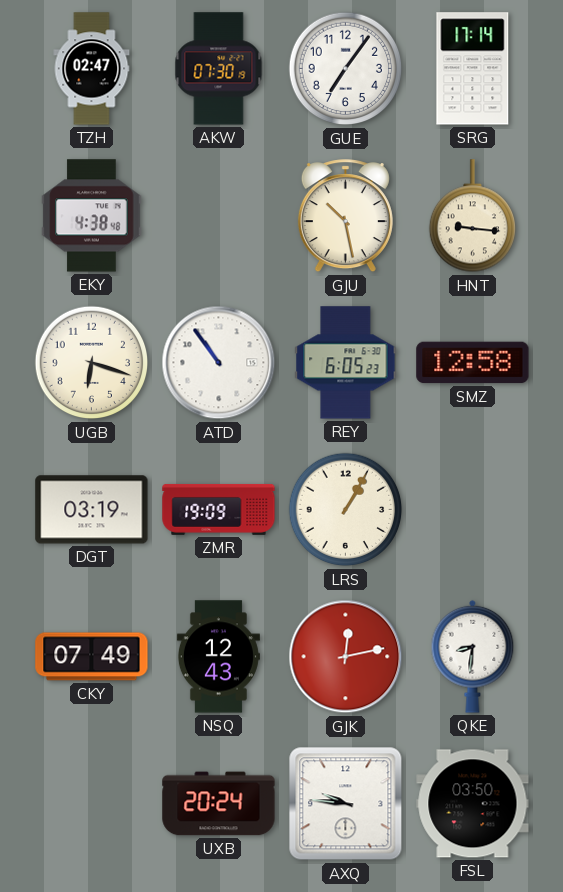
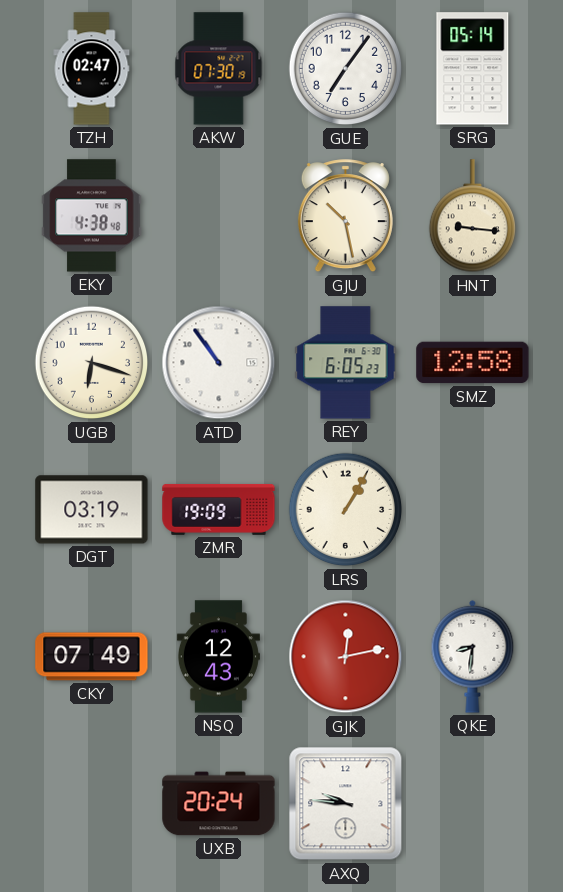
SRG: 17:14 -> 05:14
FSL: 03:50 -> none
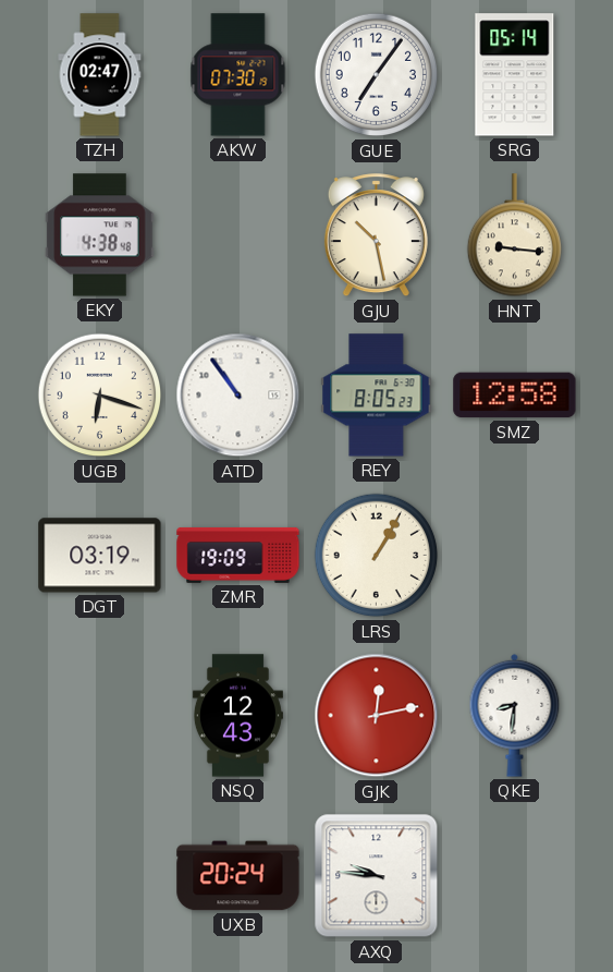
REY: 6:05 -> 8:05
CKY: 07:49 -> none
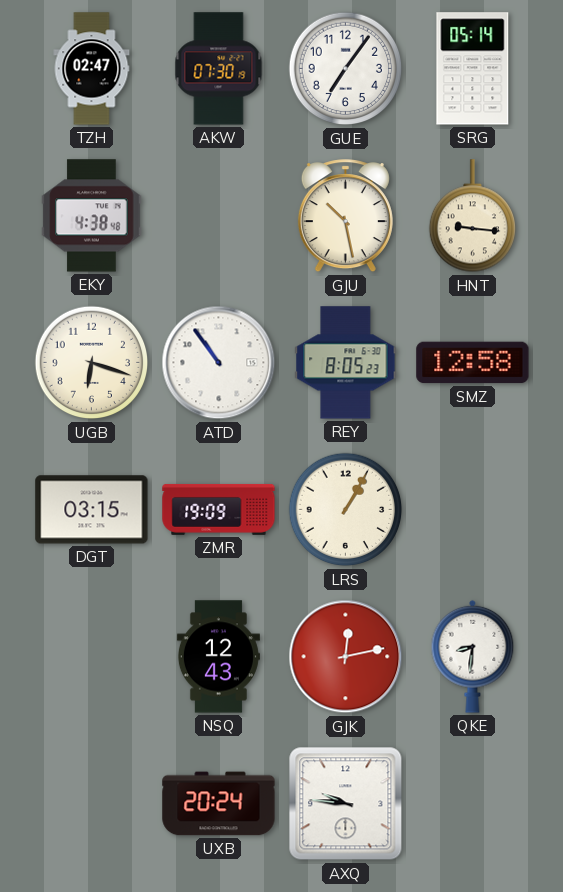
DGT: 03:19 -> 03:15
